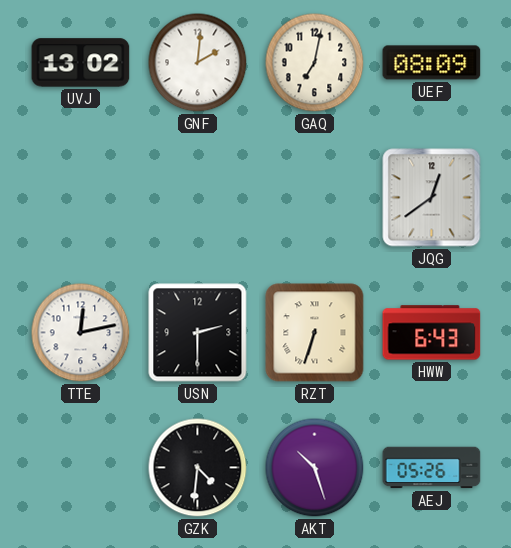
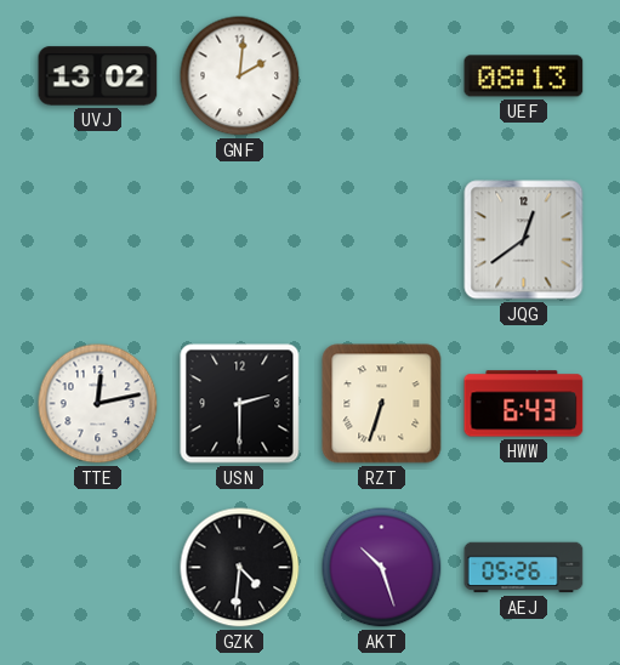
GAQ: 7:02 -> none
UEF: 08:09 -> 08:13
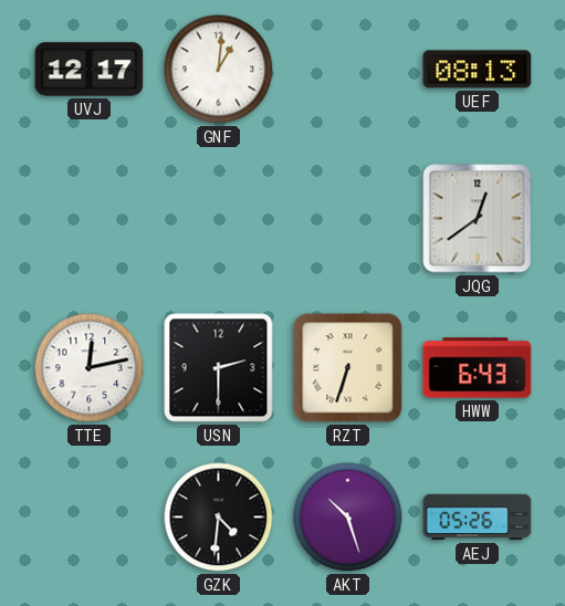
UVJ: 13:02 -> 12:17
GNF: 2:01 -> 1:01
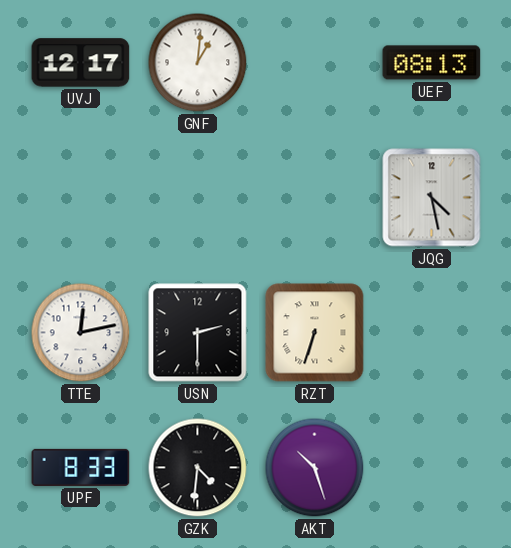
JQG: 12:39 -> 4:28
HWW: 6:43 -> none
UPF: none -> 8:33
AEJ: 05:26 -> none
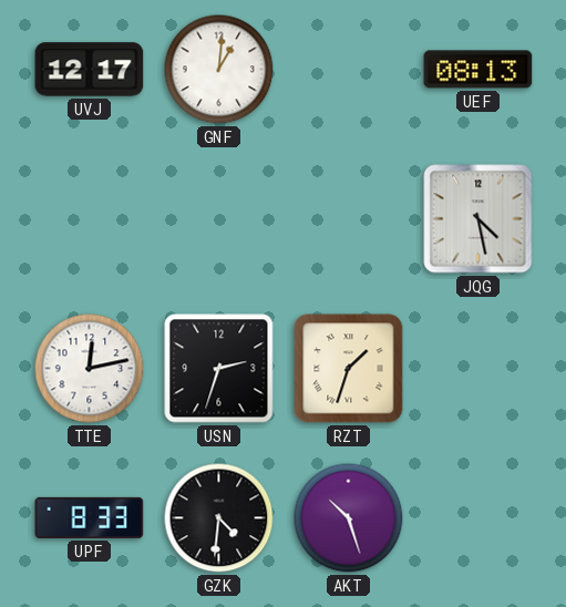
USN: 2:30 -> 2:33
RZT: 6:33 -> 1:33
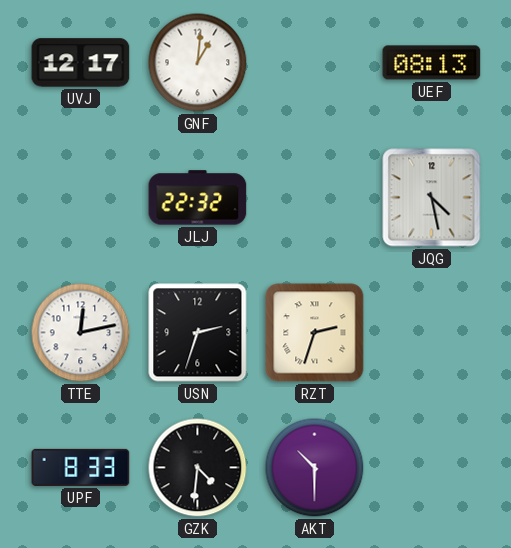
JLJ: none -> 22:32
RZT: 1:33 -> 2:33
AKT: 10:27 -> 10:30
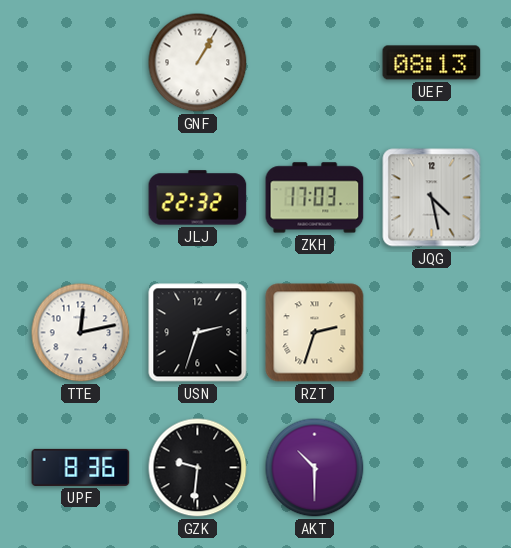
UVJ: 12:17 -> none
GNF: 1:01 -> 1:05
ZKH: none -> 17:03
UPF: 8:33 -> 8:36
GZK: 4:31 -> 9:31
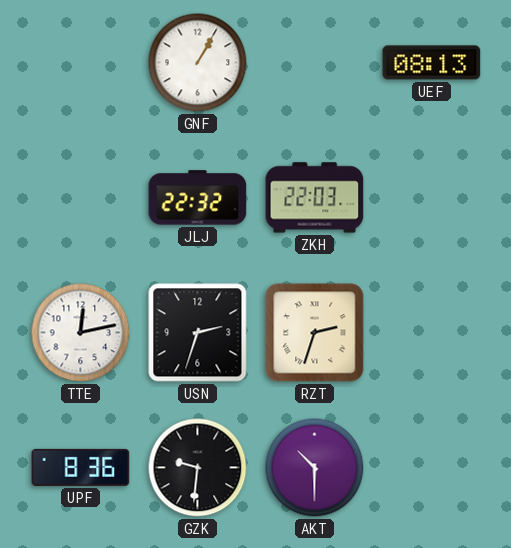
ZKH: 17:03 -> 22:03
JQG: 4:28 -> none
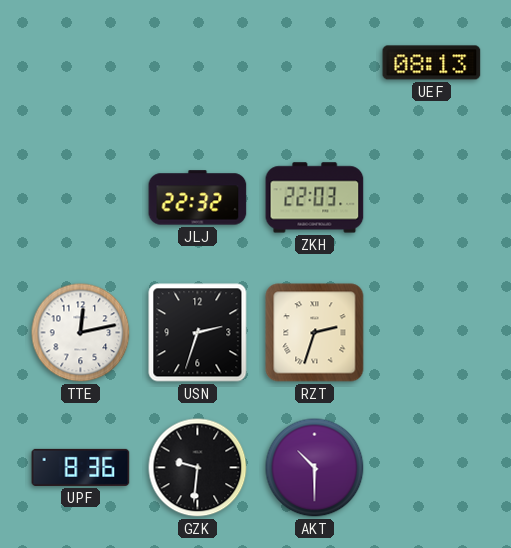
GNF: 1:05 -> none
